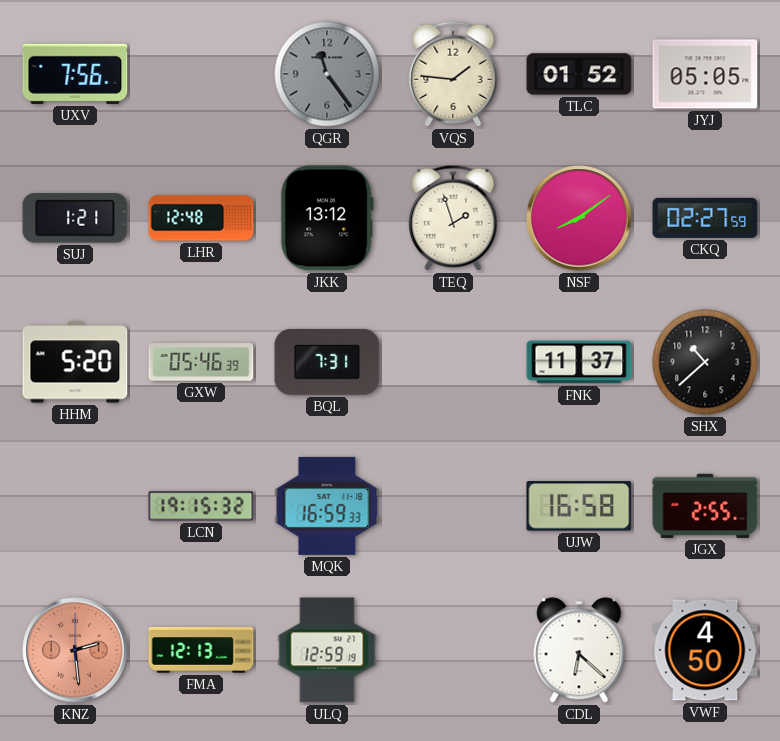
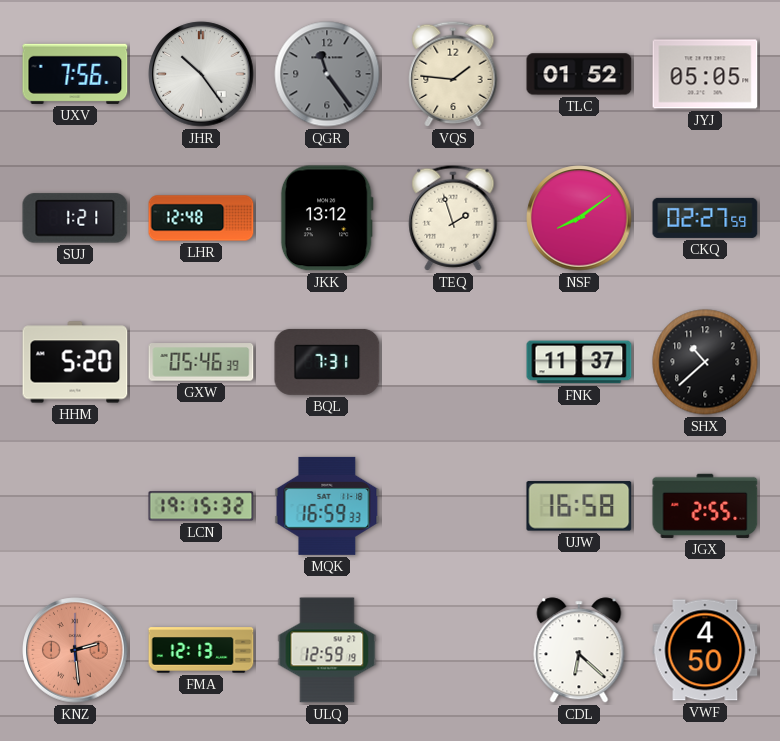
JHR: none -> 10:24
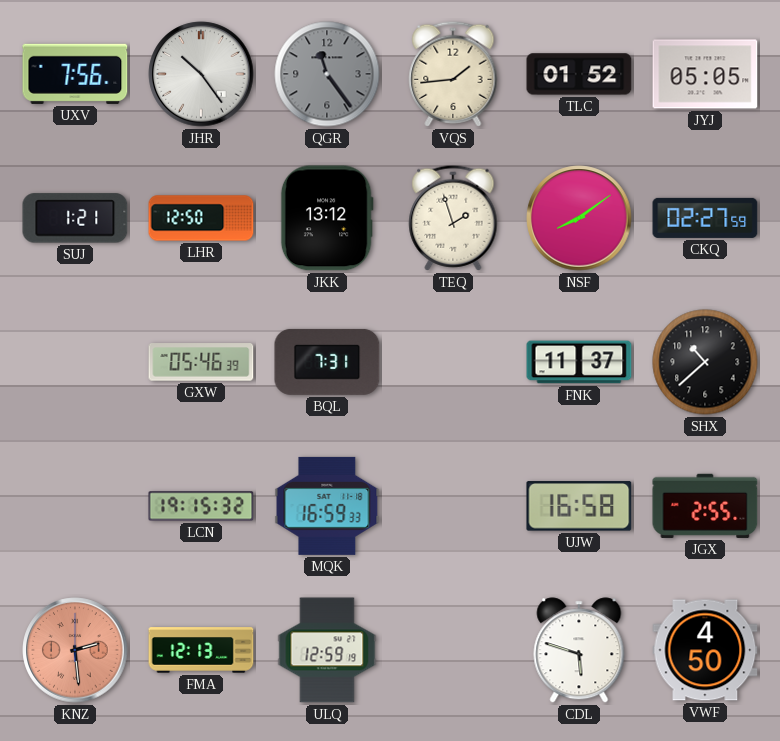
VQS: 1:46 -> 1:44
LHR: 12:48 -> 12:50
HHM: 5:20 -> none
CDL: 6:22 -> 5:48
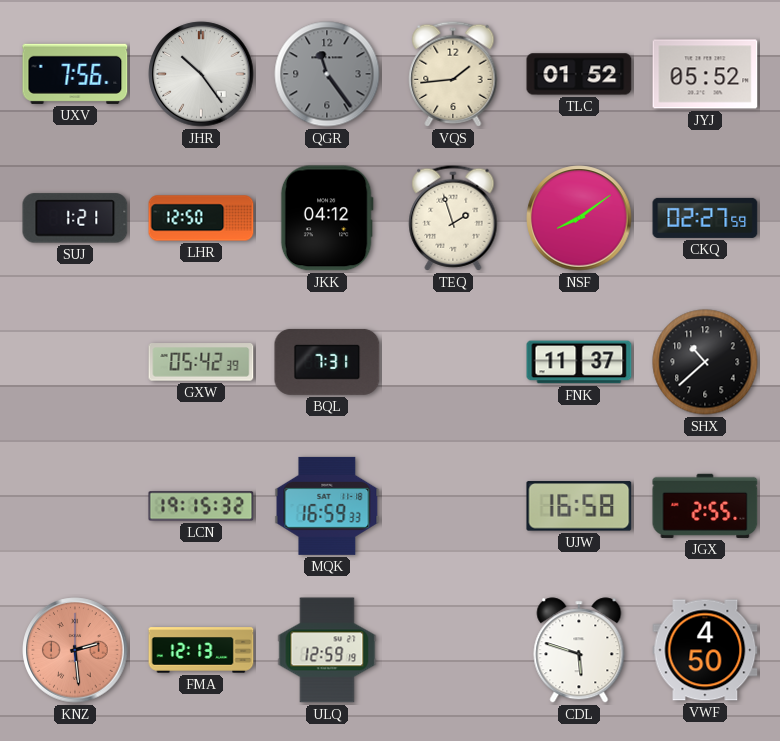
JYJ: 05:05 -> 05:52
JKK: 13:12 -> 04:12
GXW: 05:46 -> 05:42
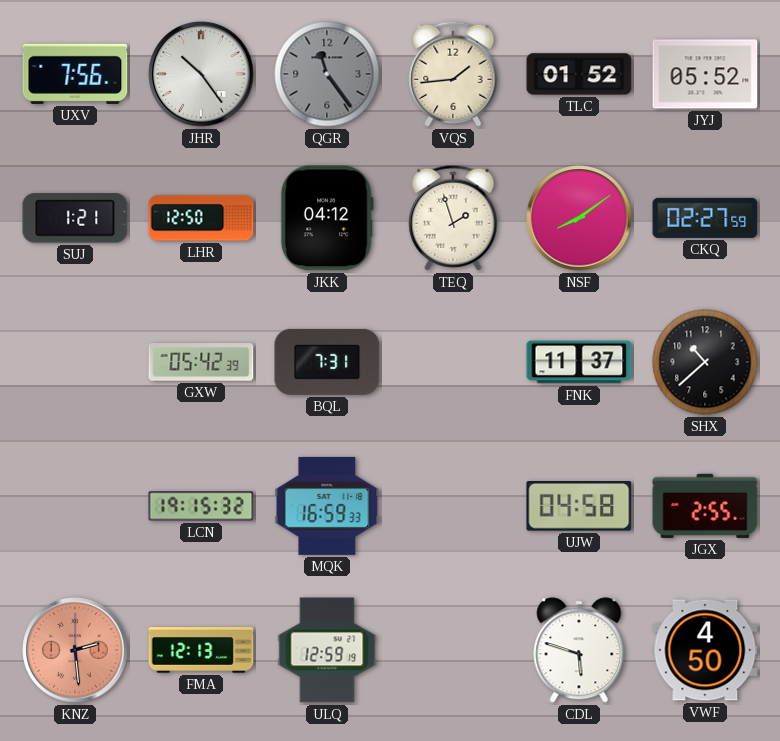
UJW: 16:58 -> 04:58
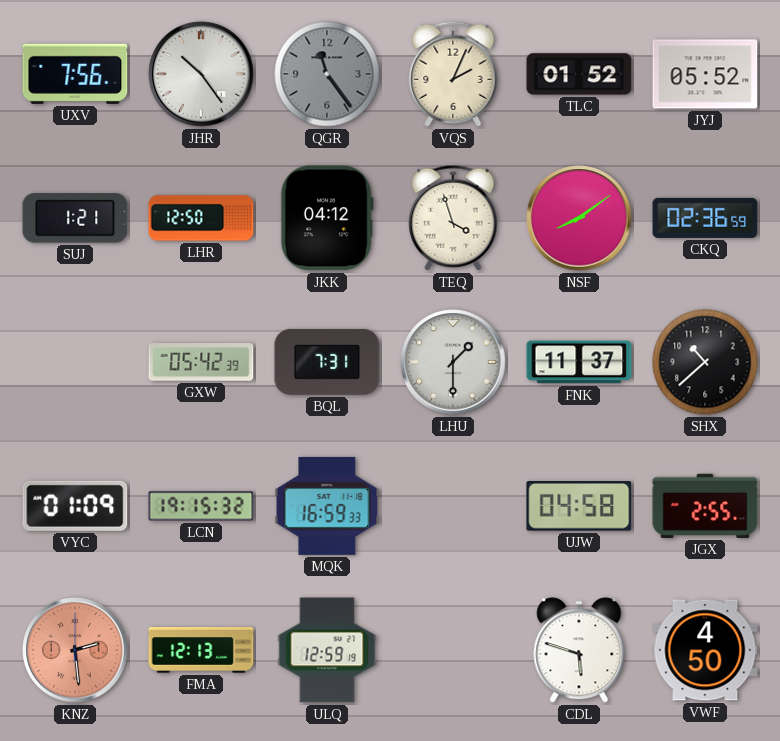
VQS: 1:44 -> 2:04
TEQ: 1:57 -> 3:57
CKQ: 02:27 -> 02:36
LHU: none -> 1:30
VYC: none -> 01:09
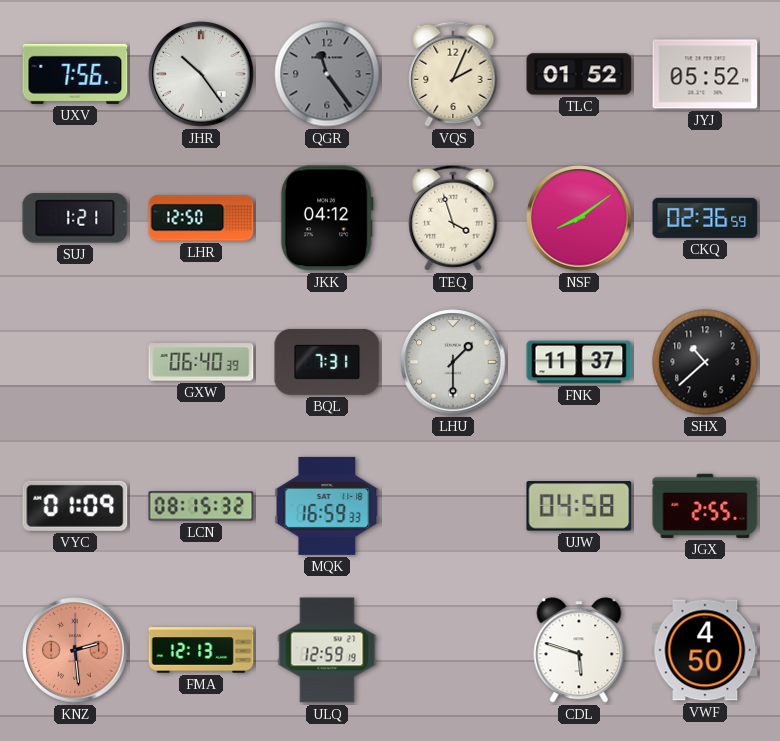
GXW: 05:42 -> 06:40
LCN: 19:15 -> 08:15
